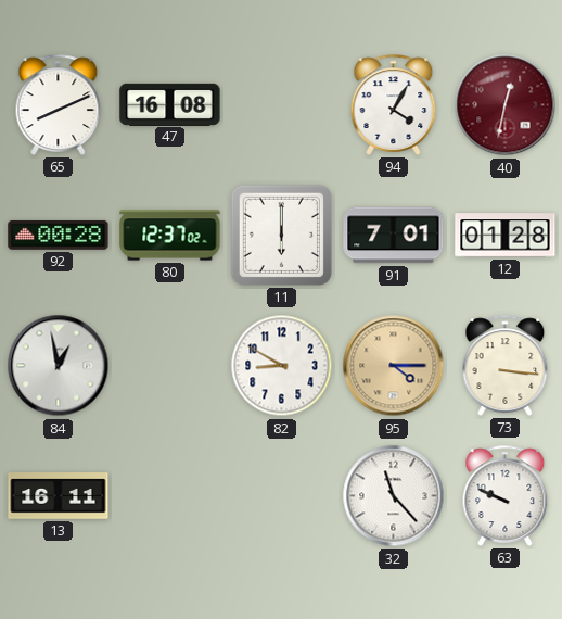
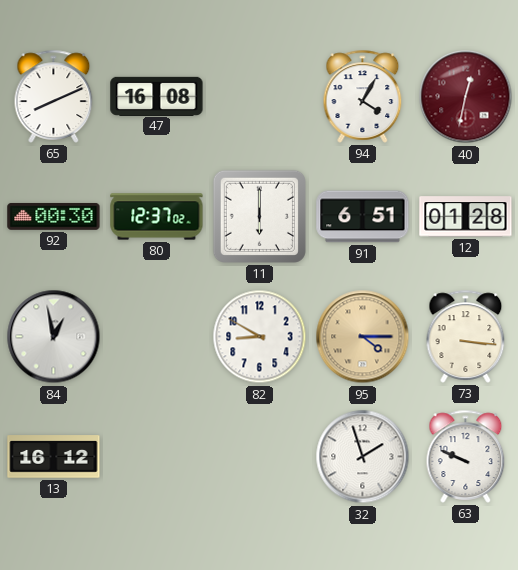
92: 00:28 -> 00:30
91: 7:01 -> 6:51
13: 16:11 -> 16:12
32: 11:23 -> 1:57
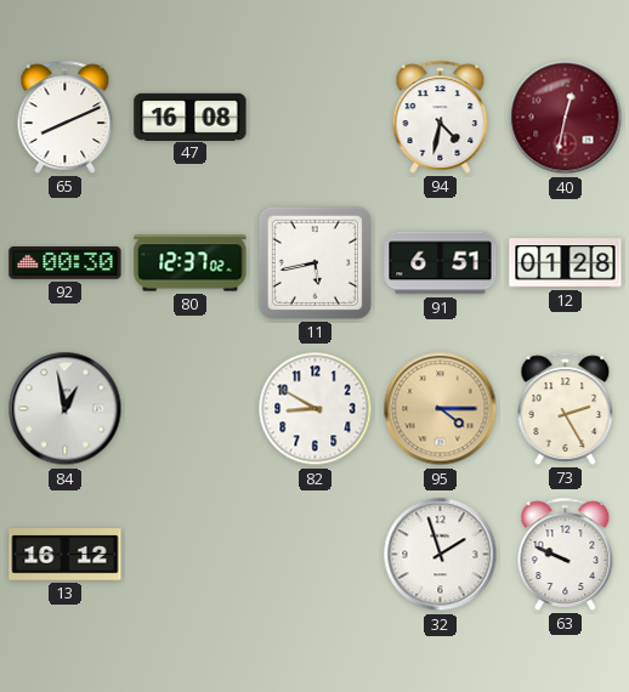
94: 4:05 -> 4:32
11: 6:00 -> 5:43
73: 3:16 -> 2:25
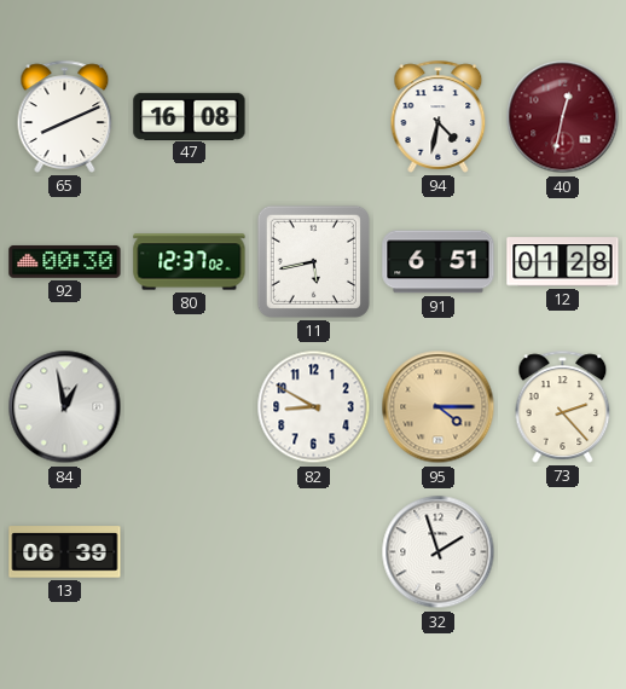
73: 2:25 -> 2:23
13: 16:12 -> 06:39
63: 9:49 -> none
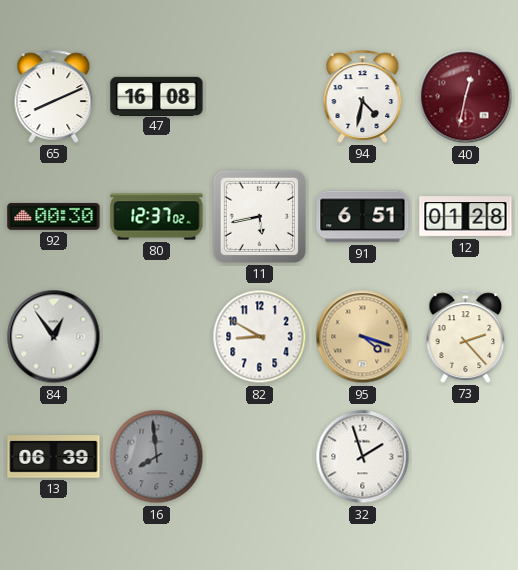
84: 12:58 -> 12:54
95: 4:15 -> 4:18
16: none -> 7:59
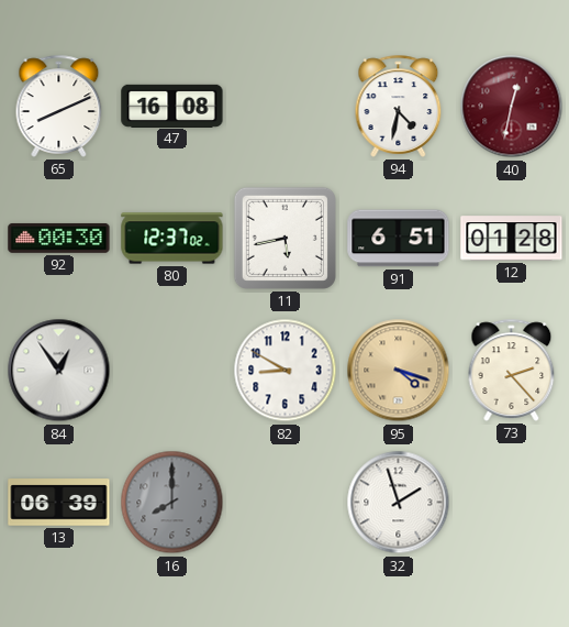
16: 7:59 -> 8:00
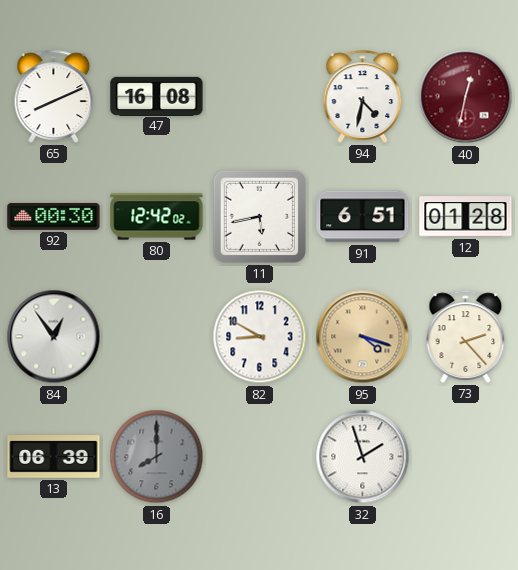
80: 12:37 -> 12:42
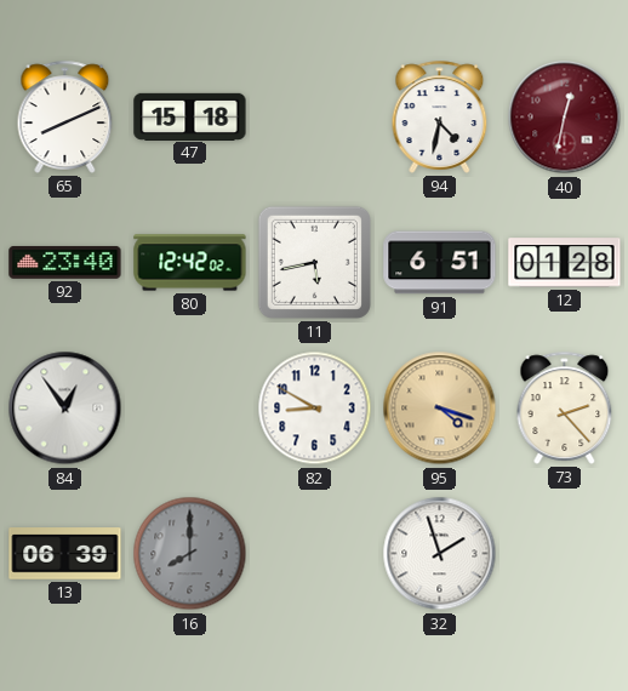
47: 16:08 -> 15:18
92: 00:30 -> 23:40
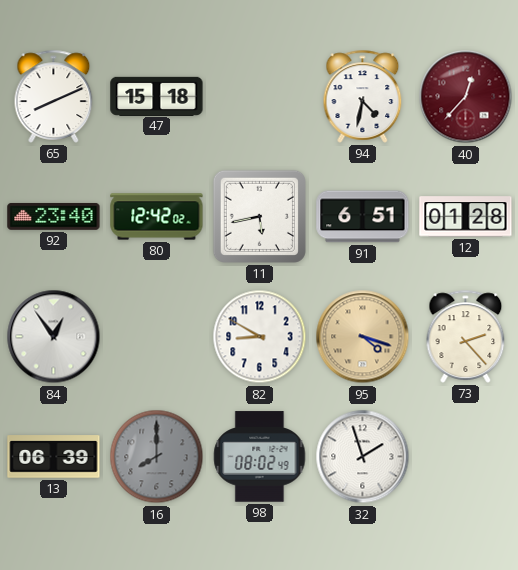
40: 12:32 -> 12:37
98: none -> 08:02
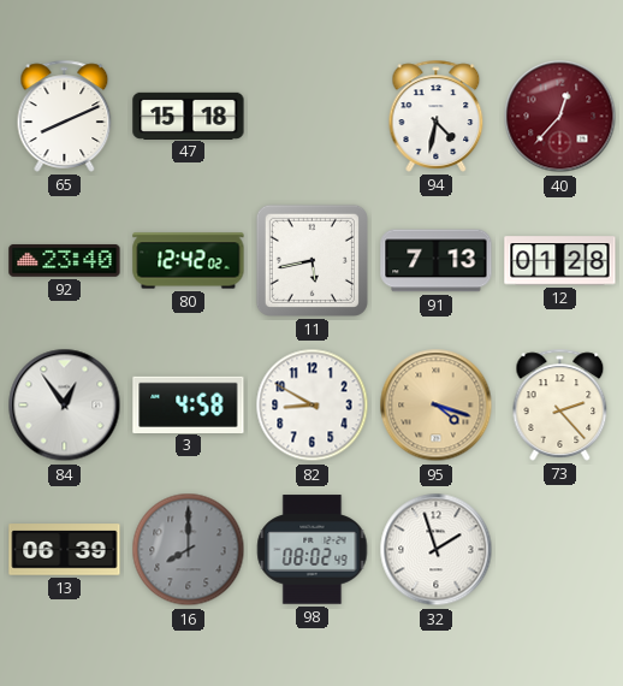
91: 6:51 -> 7:13
3: none -> 4:58
